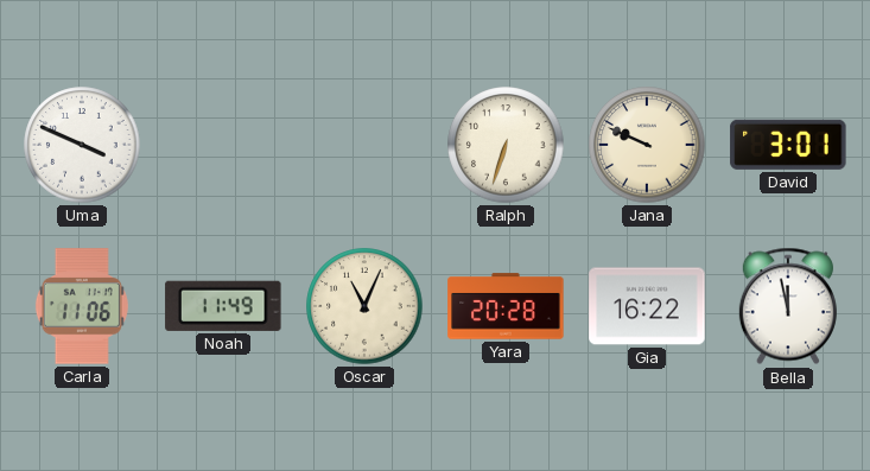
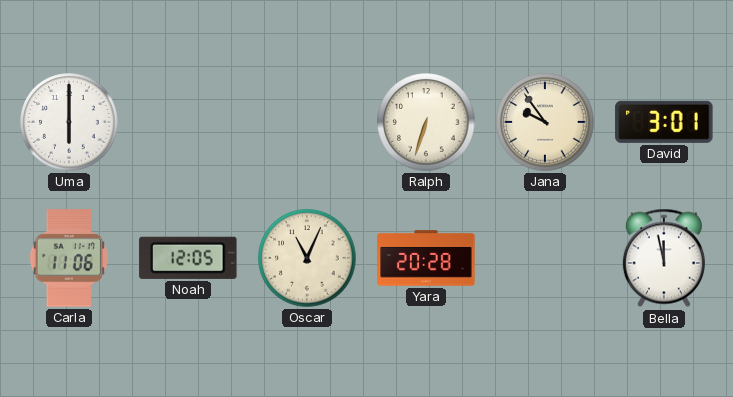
Uma: 3:49 -> 6:00
Jana: 9:49 -> 9:54
Noah: 11:49 -> 12:05
Gia: 16:22 -> none
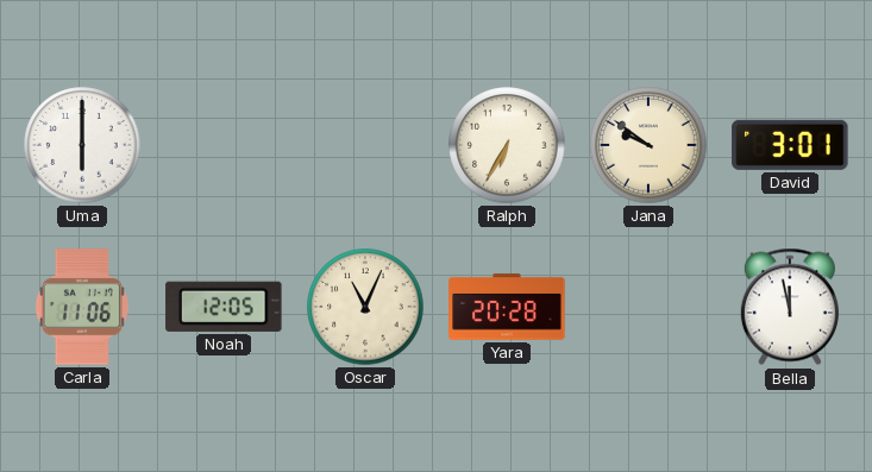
Ralph: 6:33 -> 6:35
Jana: 9:54 -> 9:51
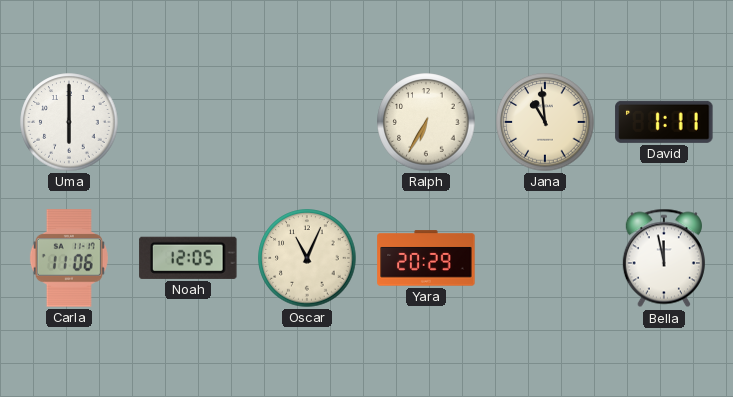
Jana: 9:51 -> 10:59
David: 3:01 -> 1:11
Yara: 20:28 -> 20:29
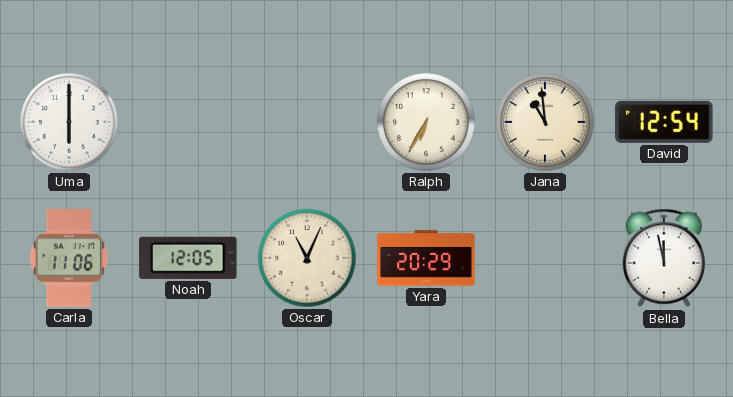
David: 1:11 -> 12:54
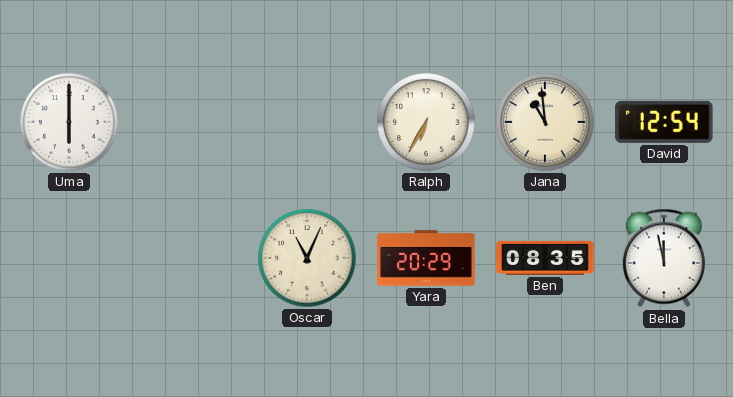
Carla: 11:06 -> none
Noah: 12:05 -> none
Ben: none -> 08:35
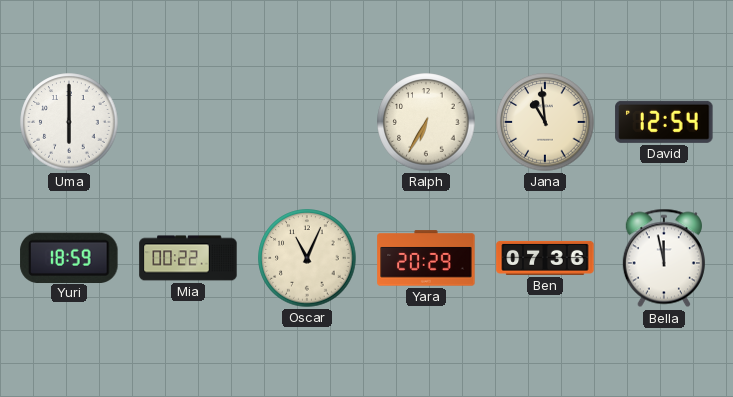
Yuri: none -> 18:59
Mia: none -> 00:22
Ben: 08:35 -> 07:36
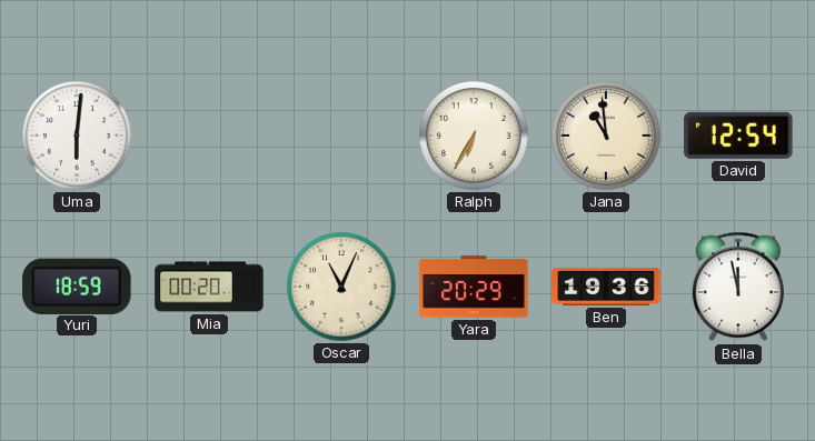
Uma: 6:00 -> 6:01
Mia: 00:22 -> 00:20
Ben: 07:36 -> 19:36
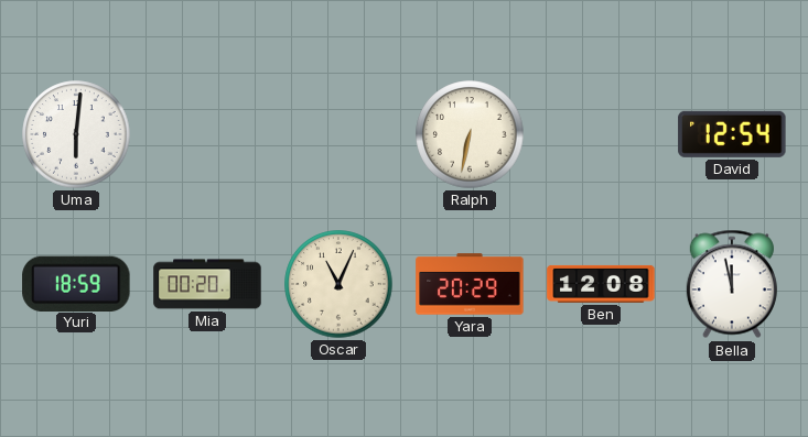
Ralph: 6:35 -> 6:32
Jana: 10:59 -> none
Ben: 19:36 -> 12:08
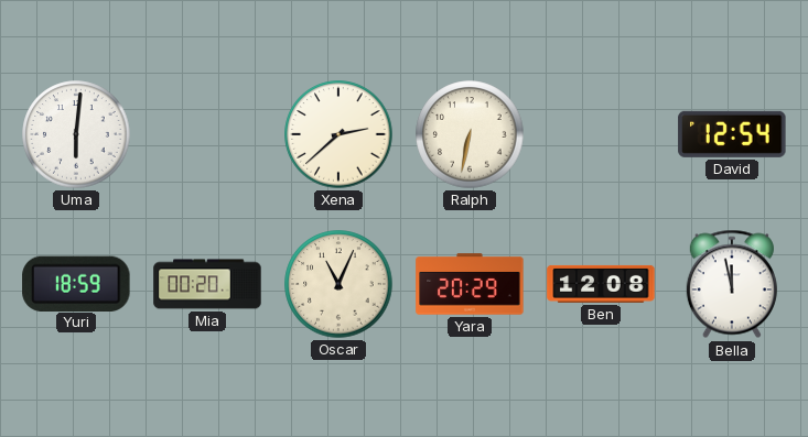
Xena: none -> 2:38
